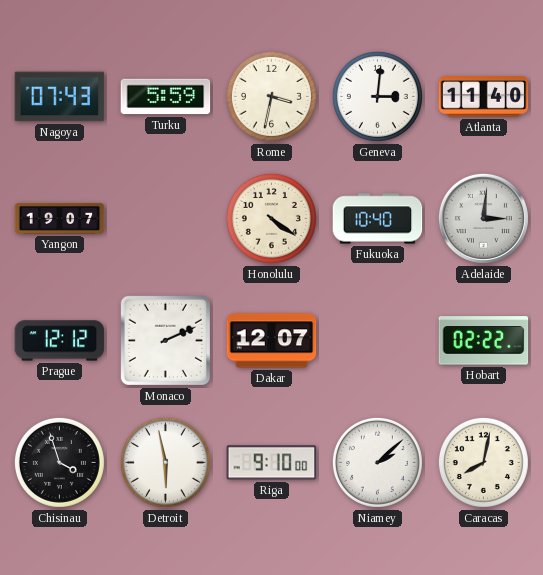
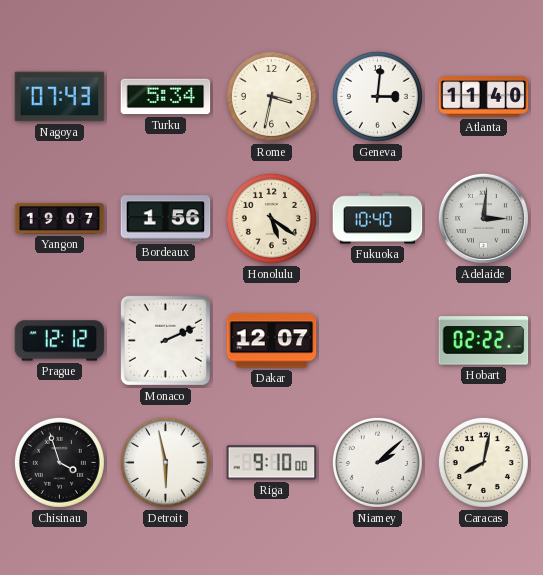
Turku: 5:59 -> 5:34
Bordeaux: none -> 1:56
Honolulu: 4:21 -> 5:21
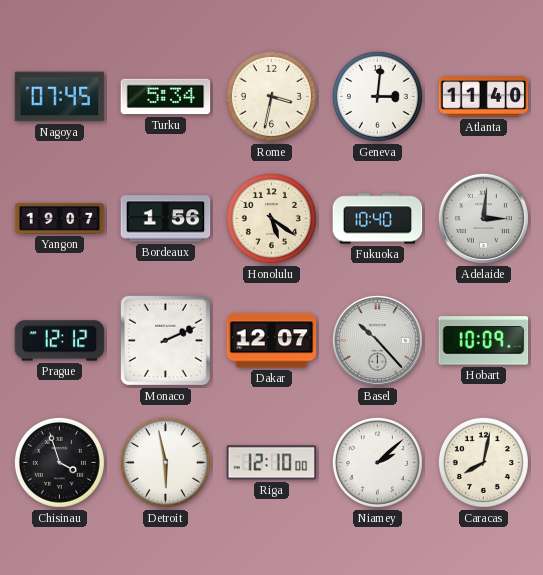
Nagoya: 07:43 -> 07:45
Basel: none -> 10:23
Hobart: 02:22 -> 10:09
Riga: 9:10 -> 12:10
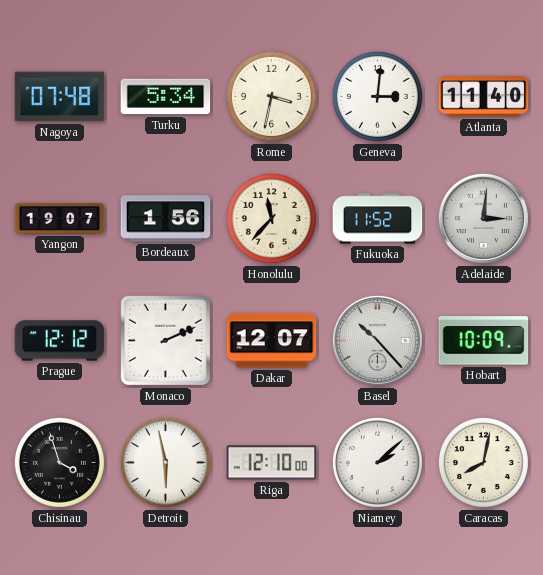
Nagoya: 07:45 -> 07:48
Honolulu: 5:21 -> 11:37
Fukuoka: 10:40 -> 11:52
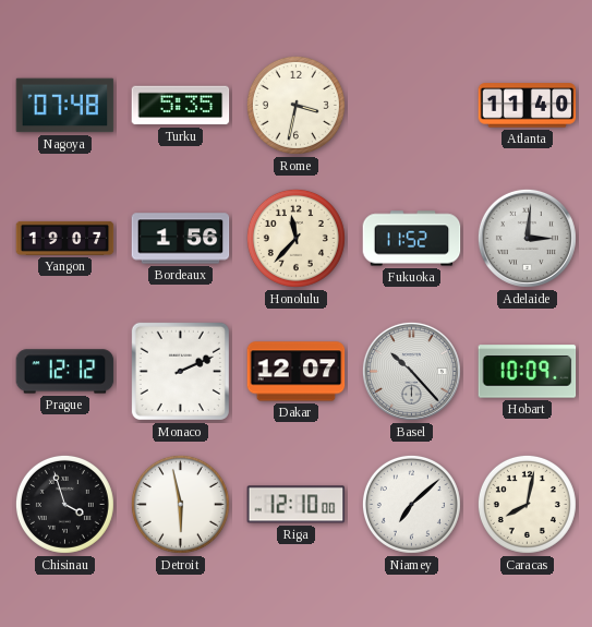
Turku: 5:34 -> 5:35
Geneva: 3:01 -> none
Niamey: 2:08 -> 7:08
